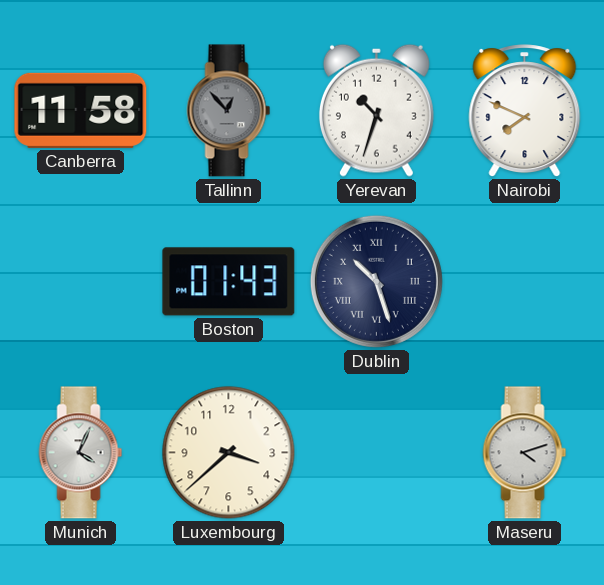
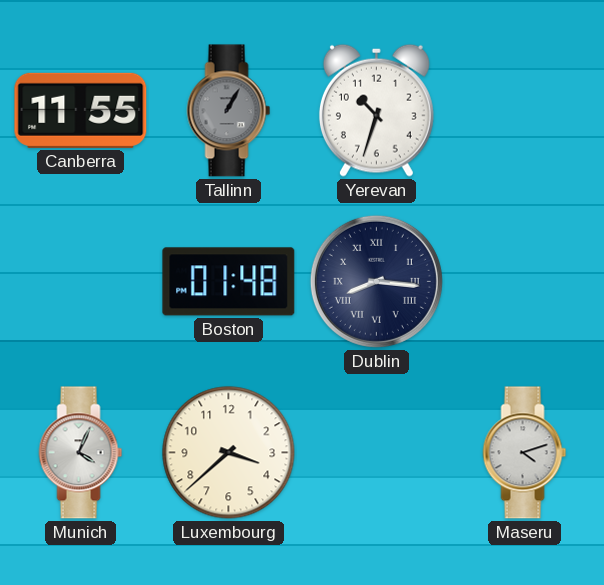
Canberra: 11:58 -> 11:55
Tallinn: 12:53 -> 1:05
Nairobi: 7:49 -> none
Boston: 01:43 -> 01:48
Dublin: 10:27 -> 8:16
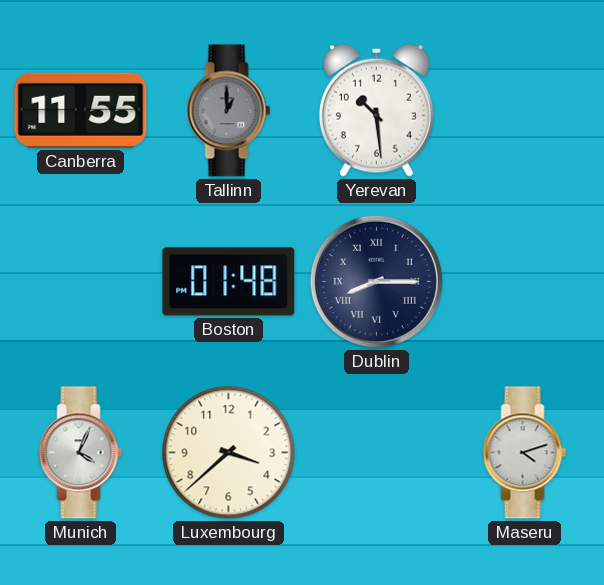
Tallinn: 1:05 -> 1:00
Yerevan: 10:33 -> 10:29
Dublin: 8:16 -> 8:15
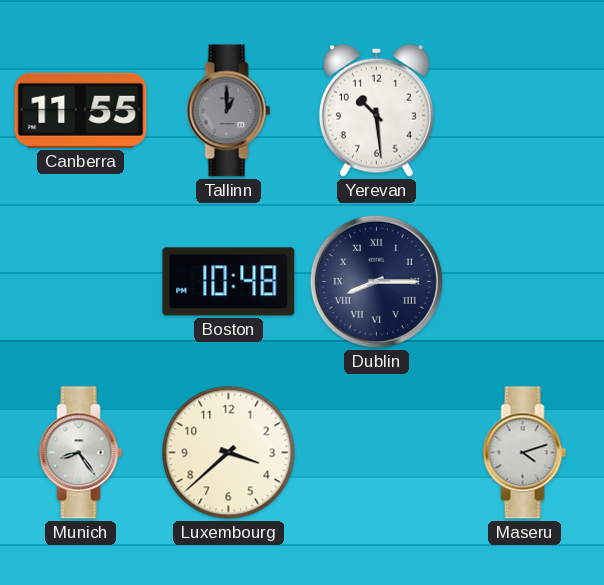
Boston: 01:48 -> 10:48
Munich: 4:04 -> 8:24
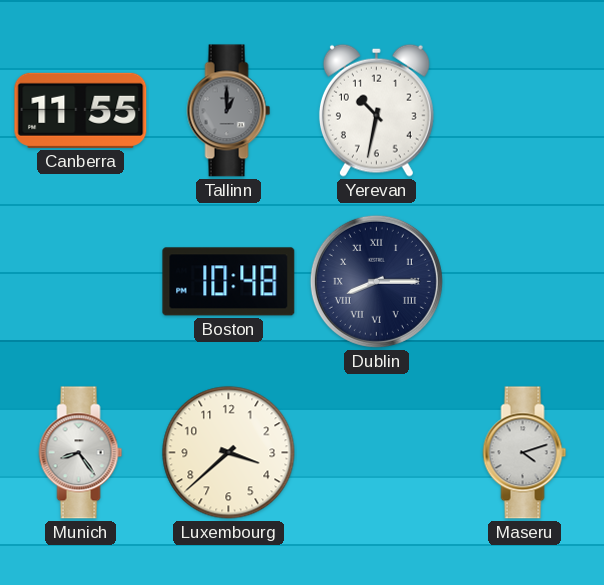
Yerevan: 10:29 -> 10:32
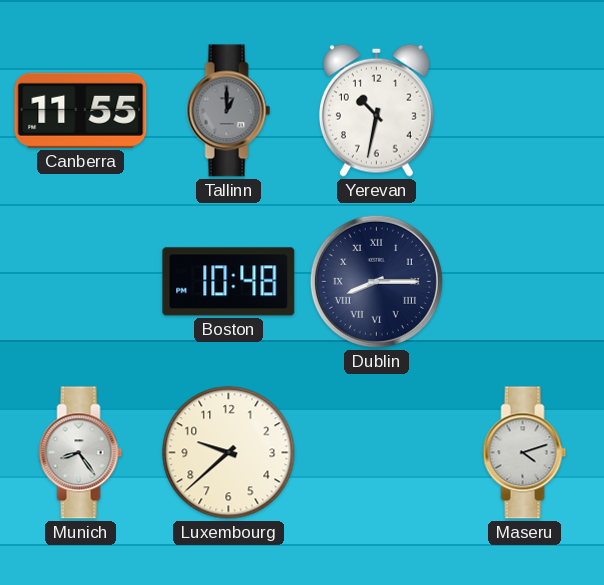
Luxembourg: 3:38 -> 9:38
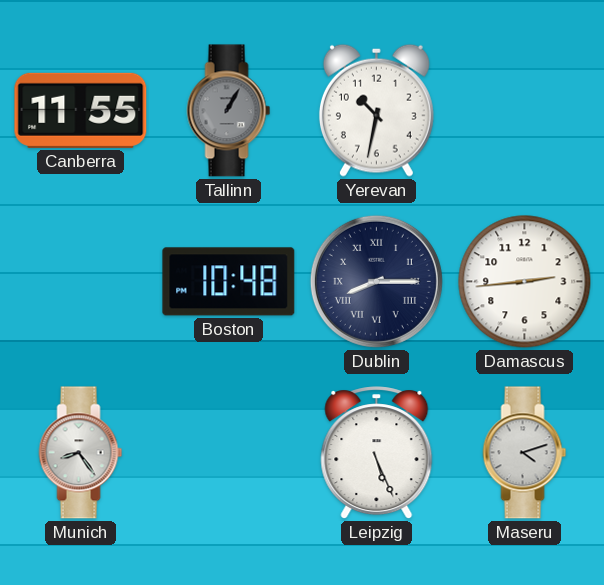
Tallinn: 1:00 -> 1:05
Damascus: none -> 2:44
Luxembourg: 9:38 -> none
Leipzig: none -> 5:26
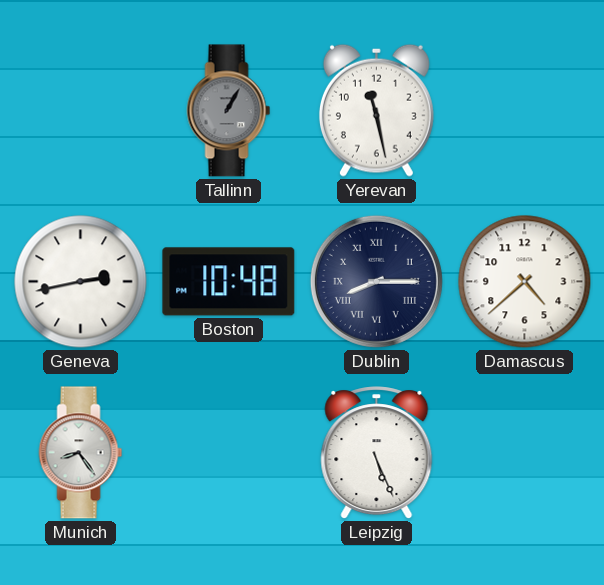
Canberra: 11:55 -> none
Yerevan: 10:32 -> 11:28
Geneva: none -> 2:43
Damascus: 2:44 -> 4:38
Maseru: 4:12 -> none
